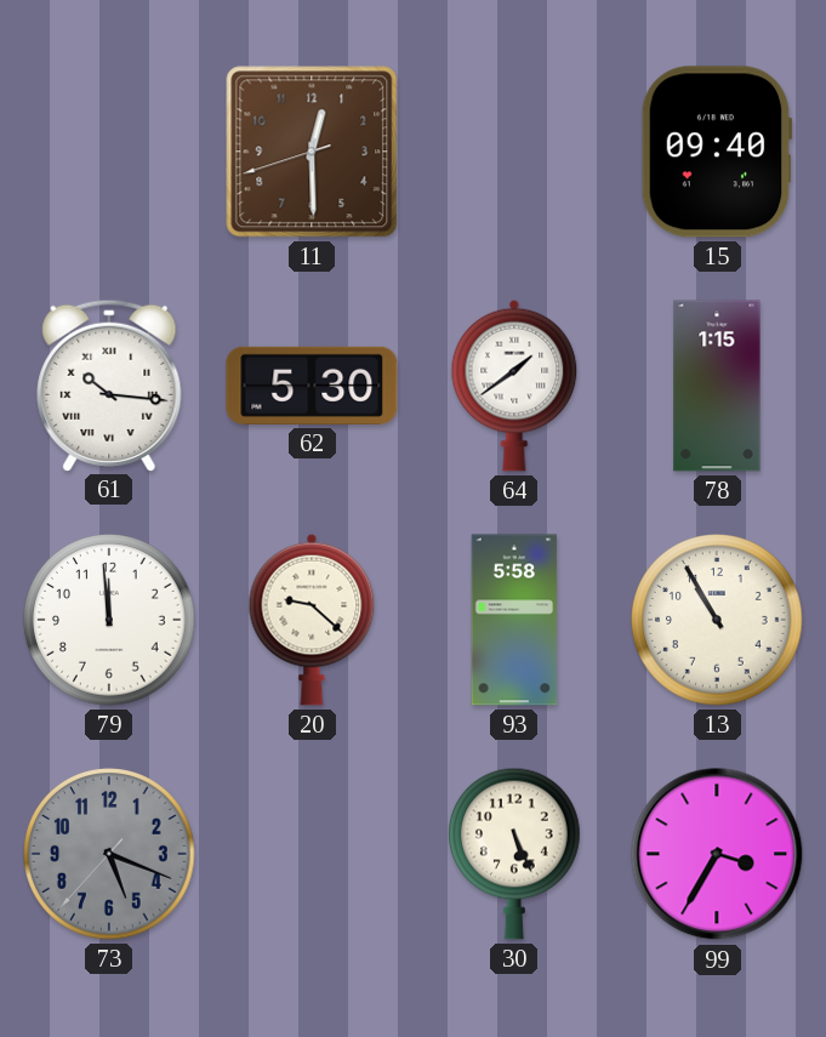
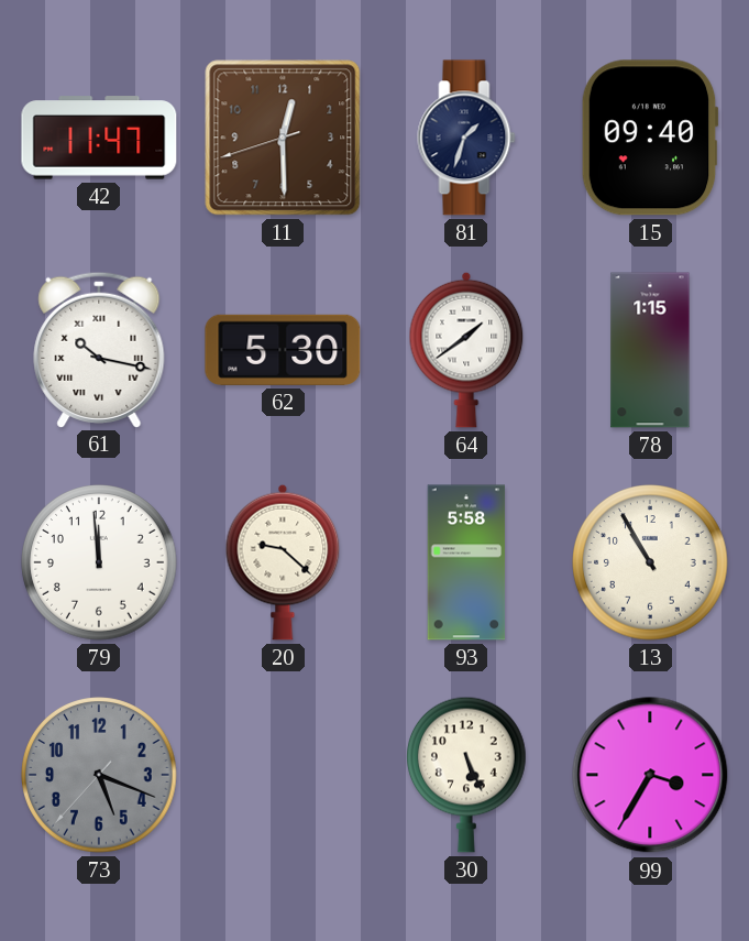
42: none -> 11:47
81: none -> 1:33
61: 10:16 -> 10:17
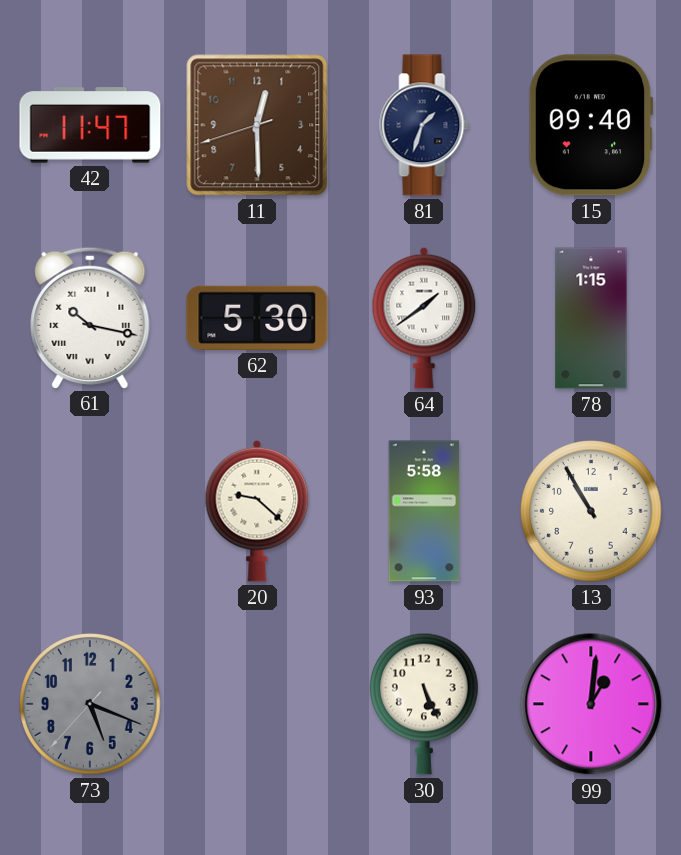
79: 11:59 -> none
99: 3:35 -> 1:01
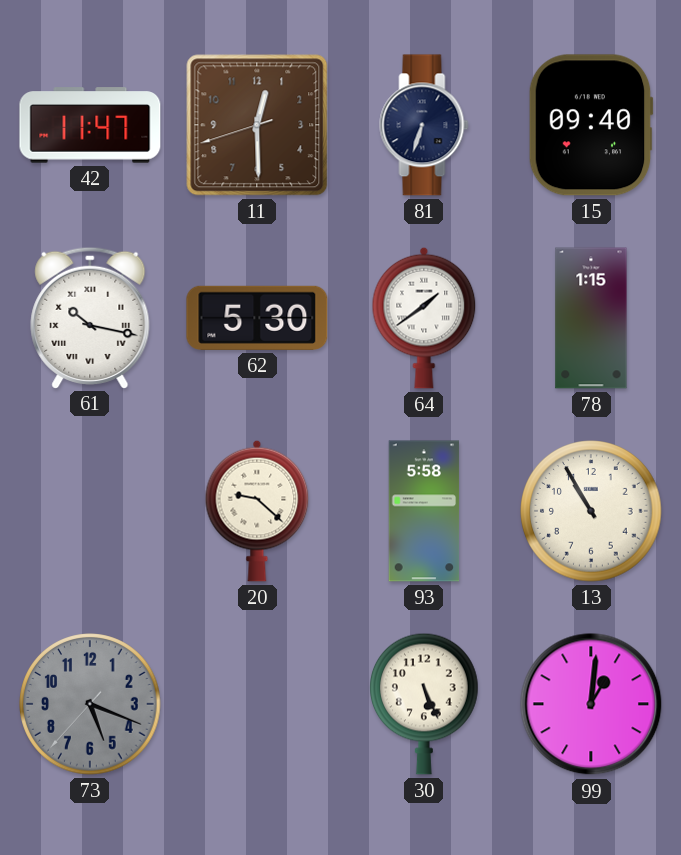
81: 1:33 -> 6:33
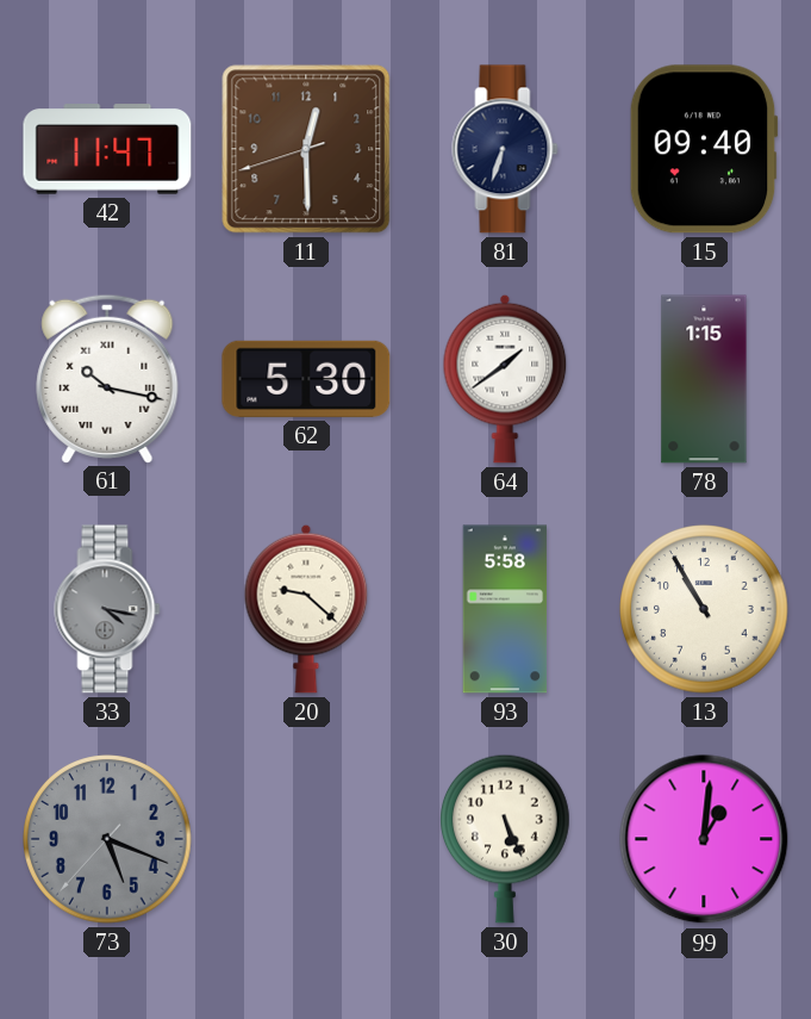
33: none -> 4:17
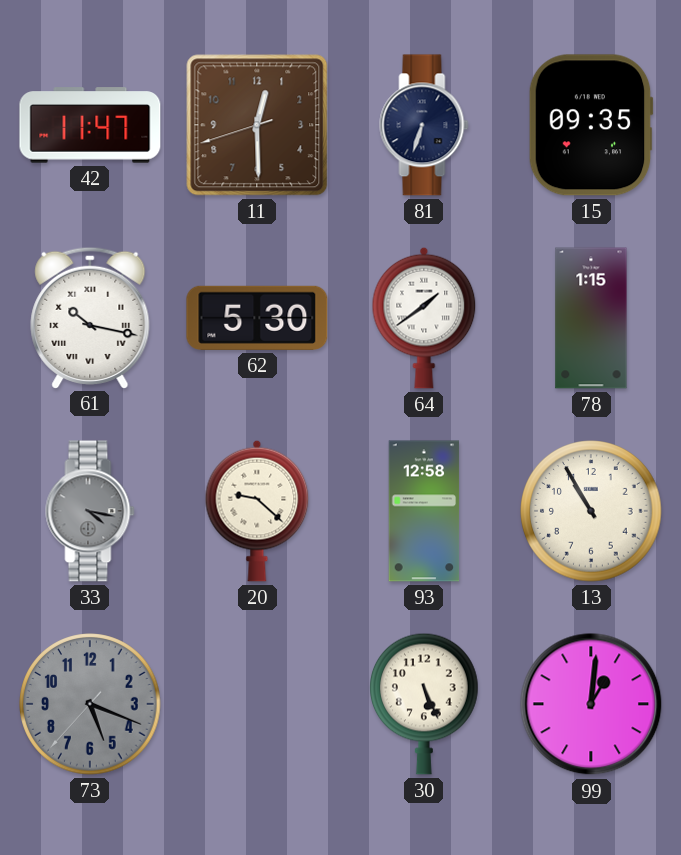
15: 09:40 -> 09:35
93: 5:58 -> 12:58
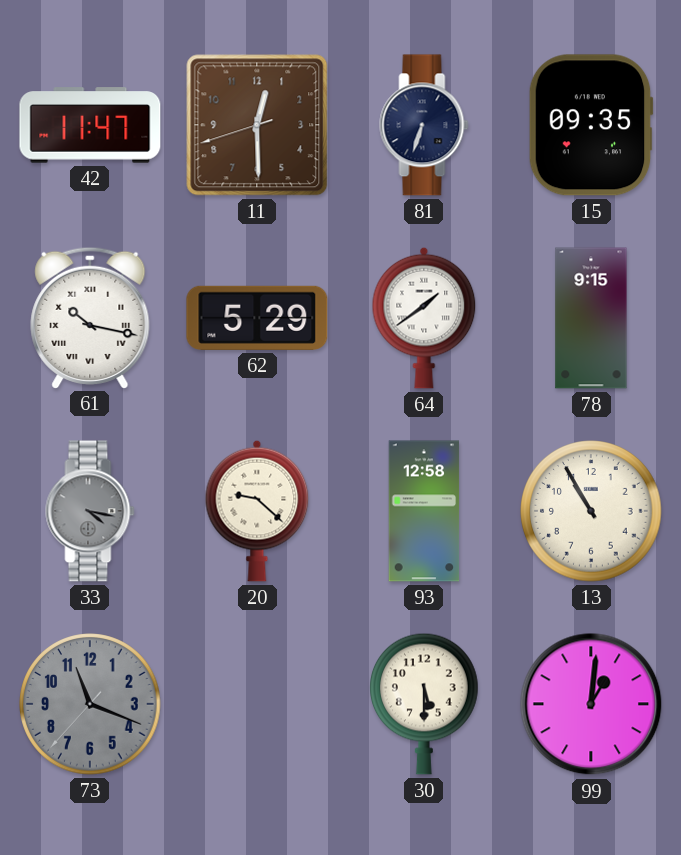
62: 5:30 -> 5:29
78: 1:15 -> 9:15
73: 5:18 -> 11:18
30: 5:26 -> 5:30
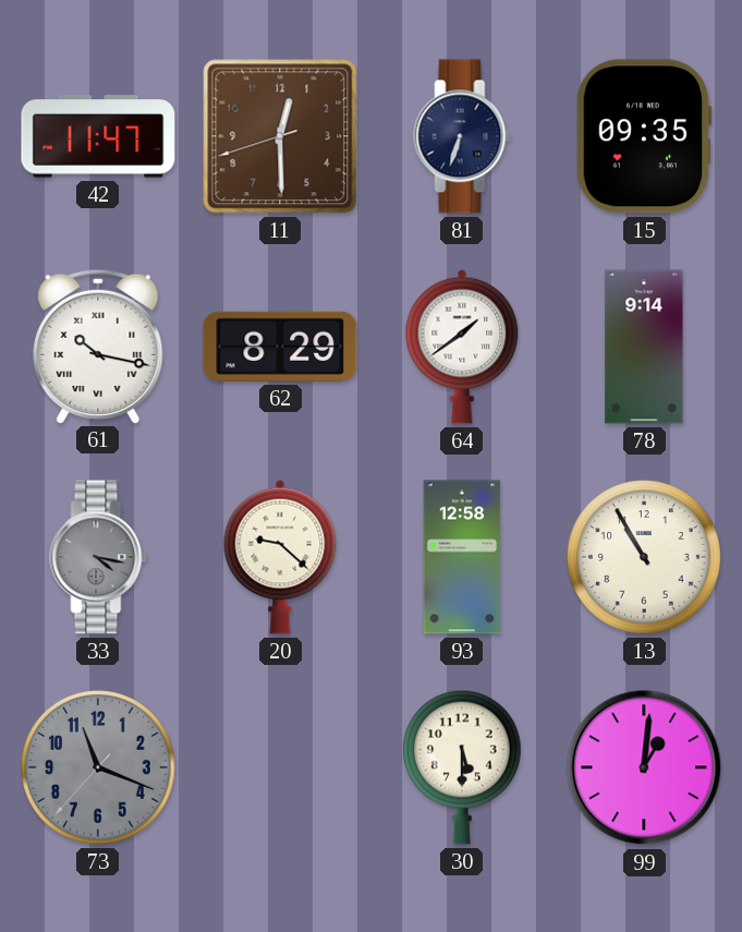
62: 5:29 -> 8:29
78: 9:15 -> 9:14
